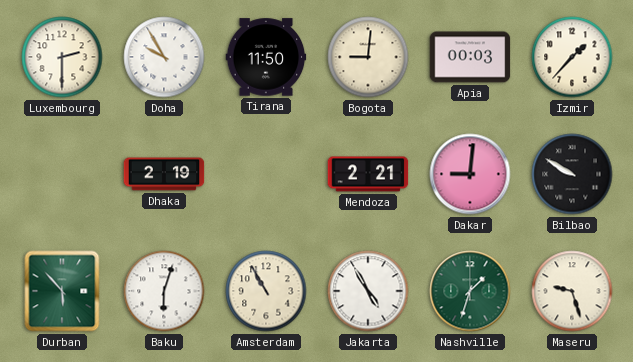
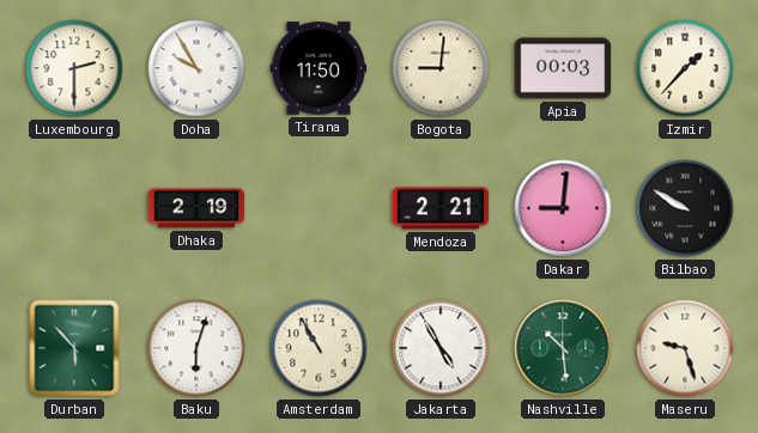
Nashville: 1:33 -> 10:29
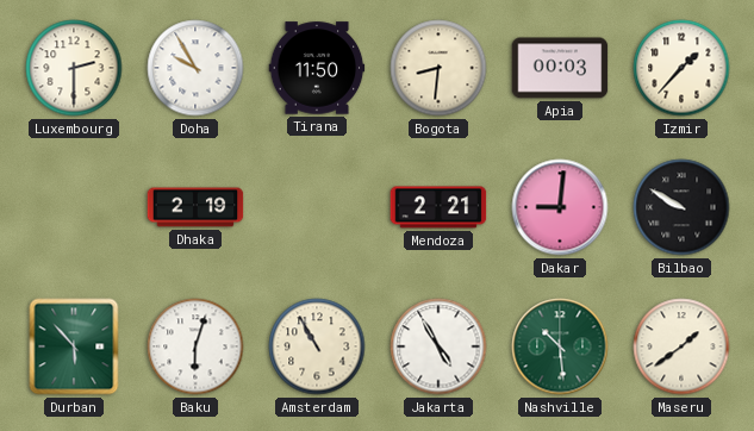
Bogota: 9:01 -> 8:31
Maseru: 9:27 -> 1:39
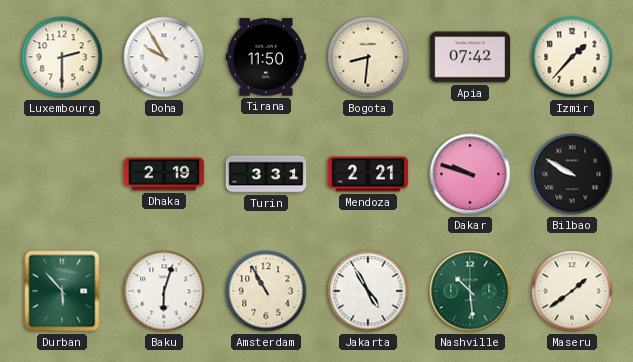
Apia: 00:03 -> 07:42
Turin: none -> 3:31
Dakar: 9:01 -> 9:48
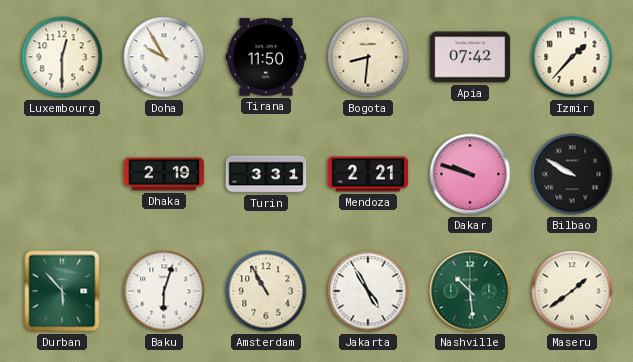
Luxembourg: 2:30 -> 12:30
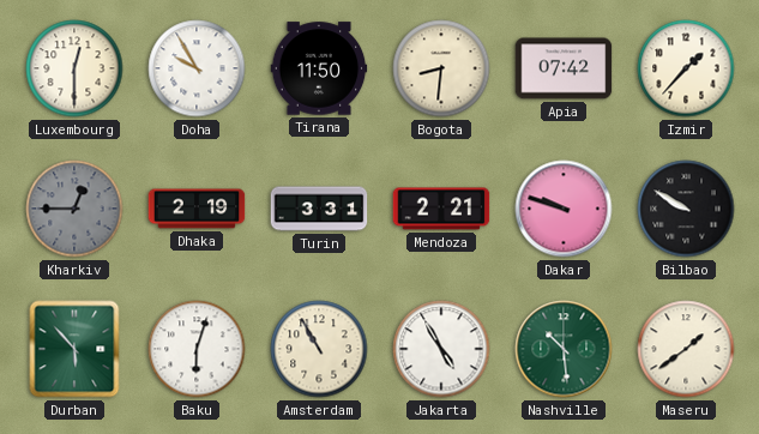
Kharkiv: none -> 12:45
